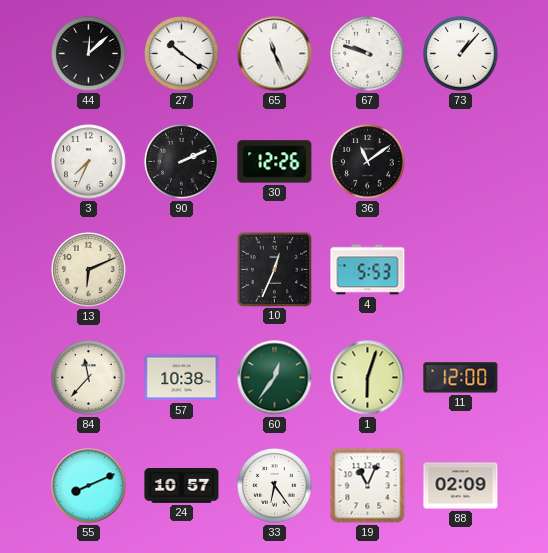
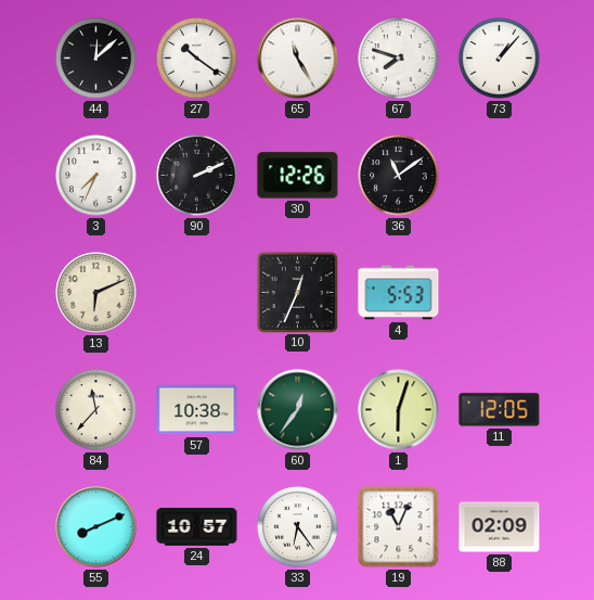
65: 11:26 -> 11:25
67: 9:48 -> 7:48
11: 12:00 -> 12:05
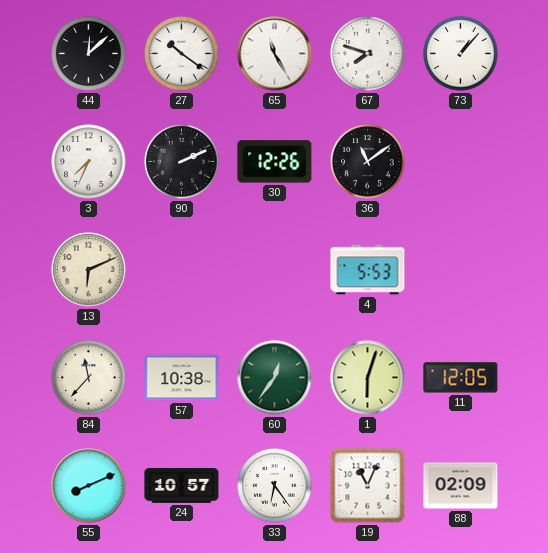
10: 12:34 -> none
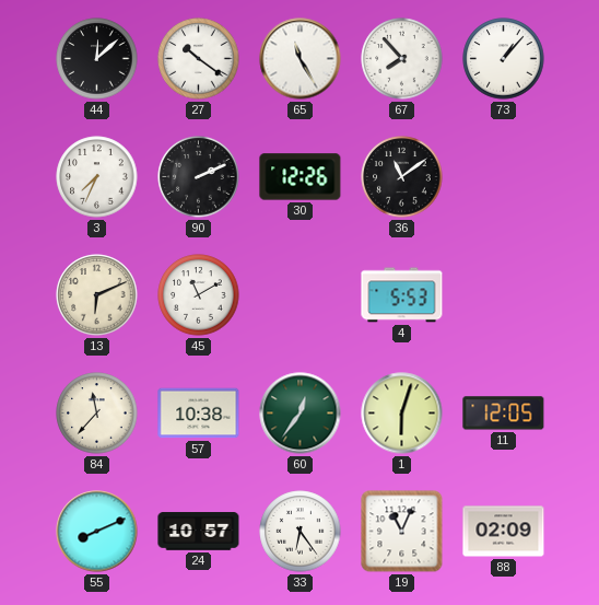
67: 7:48 -> 7:53
45: none -> 11:10
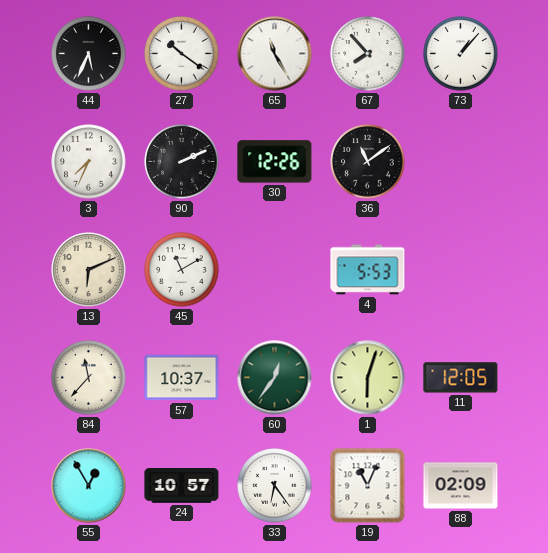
44: 12:08 -> 5:34
57: 10:38 -> 10:37
55: 8:11 -> 12:55
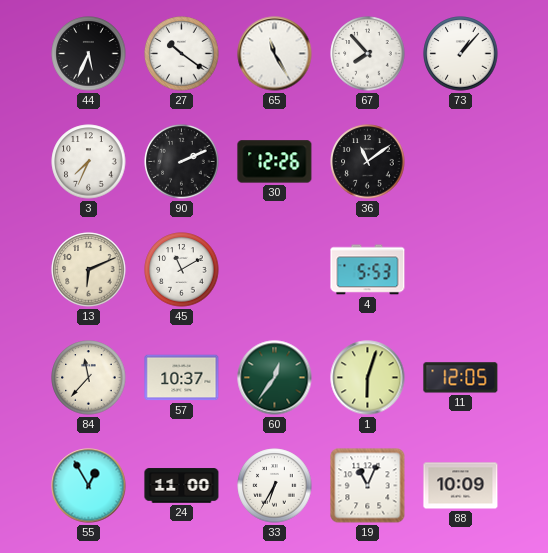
24: 10:57 -> 11:00
33: 6:24 -> 6:35
88: 02:09 -> 10:09
